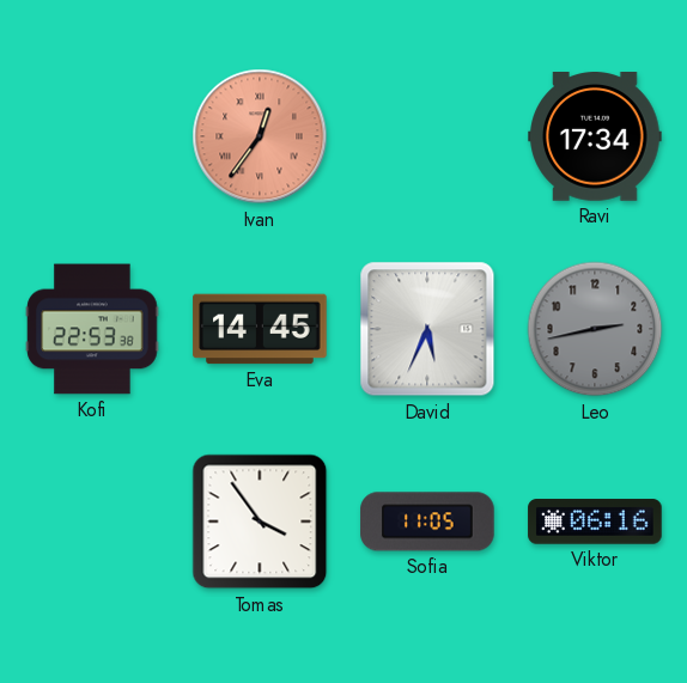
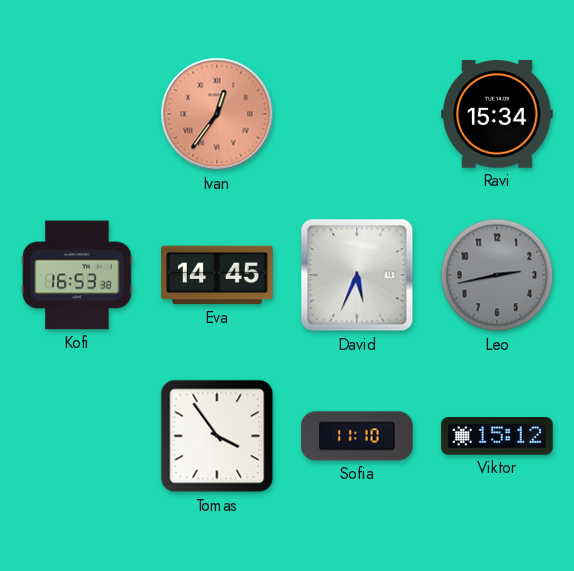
Ravi: 17:34 -> 15:34
Kofi: 22:53 -> 16:53
Sofia: 11:05 -> 11:10
Viktor: 06:16 -> 15:12
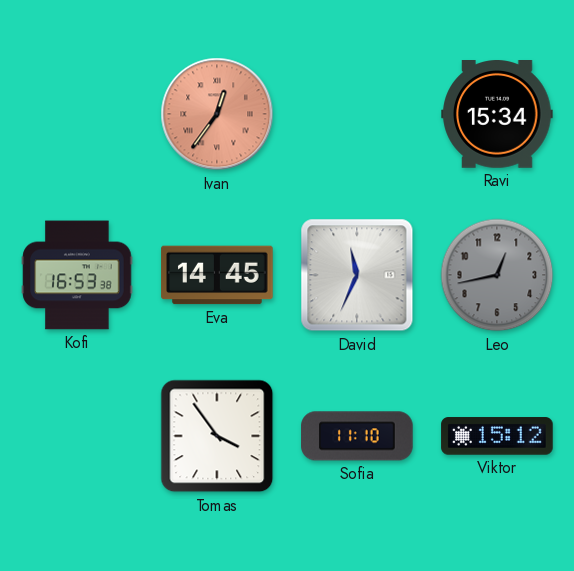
David: 5:34 -> 11:34
Leo: 2:43 -> 12:43
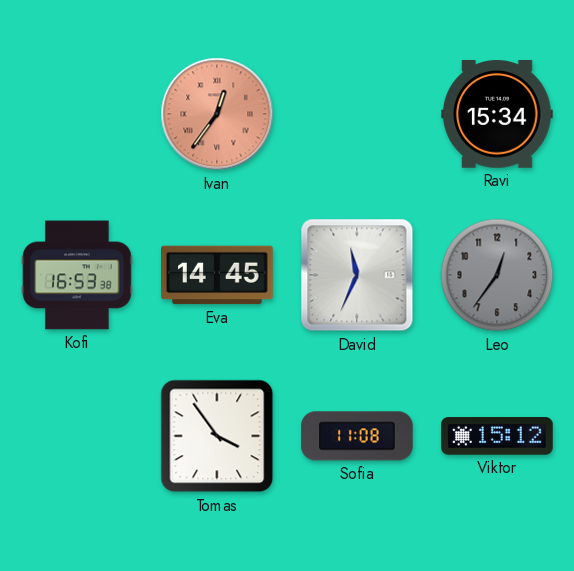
Leo: 12:43 -> 12:36
Sofia: 11:10 -> 11:08
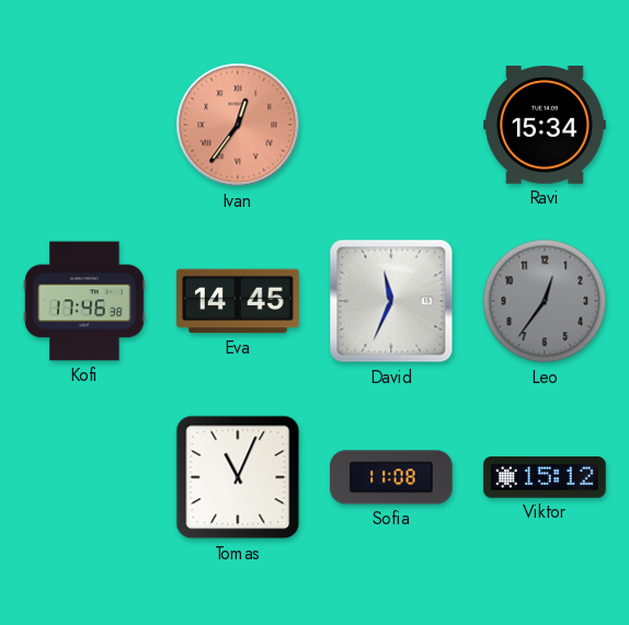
Kofi: 16:53 -> 17:46
Tomas: 3:54 -> 11:04
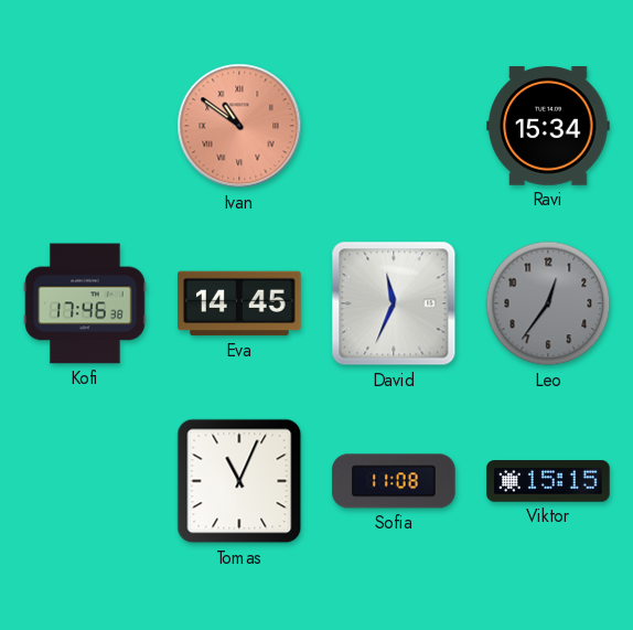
Ivan: 12:36 -> 10:51
Viktor: 15:12 -> 15:15
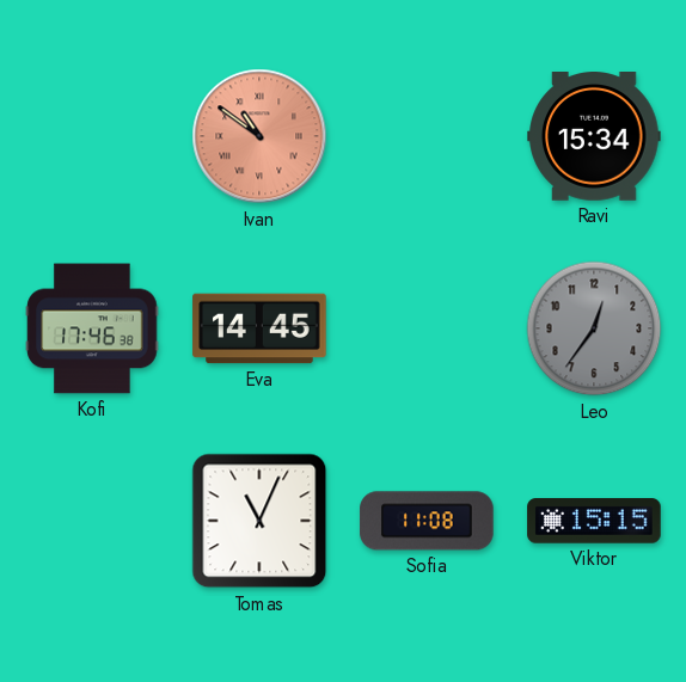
David: 11:34 -> none
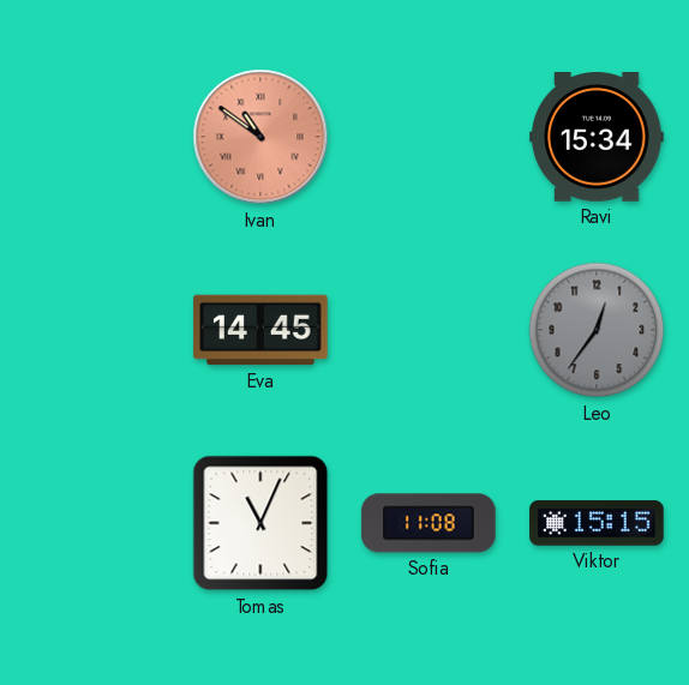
Kofi: 17:46 -> none
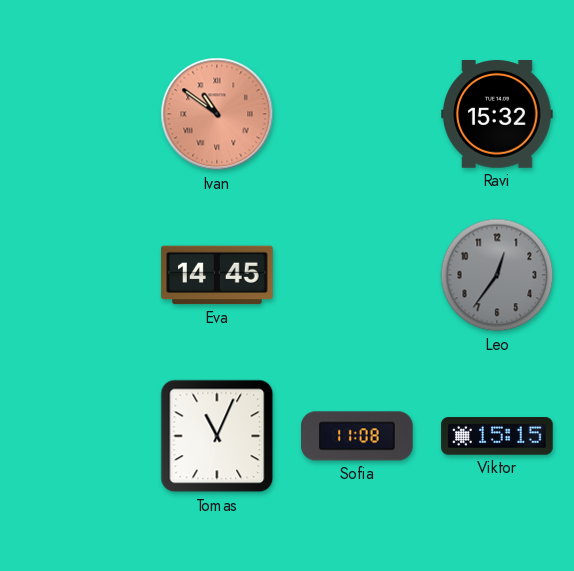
Ravi: 15:34 -> 15:32
